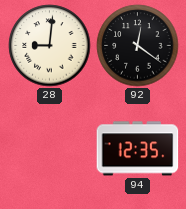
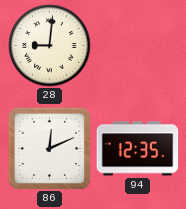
92: 12:21 -> none
86: none -> 12:11
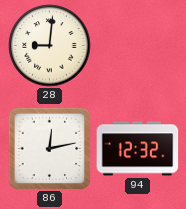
86: 12:11 -> 12:13
94: 12:35 -> 12:32
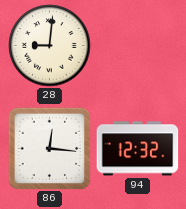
86: 12:13 -> 12:16
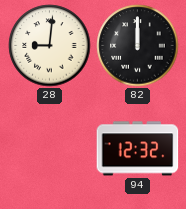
82: none -> 12:00
86: 12:16 -> none
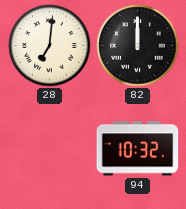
28: 9:01 -> 7:01
94: 12:32 -> 10:32
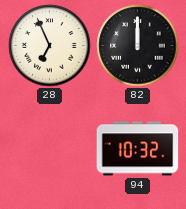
28: 7:01 -> 6:56
